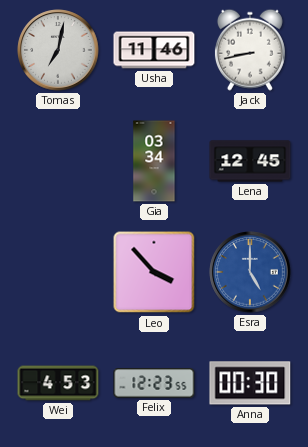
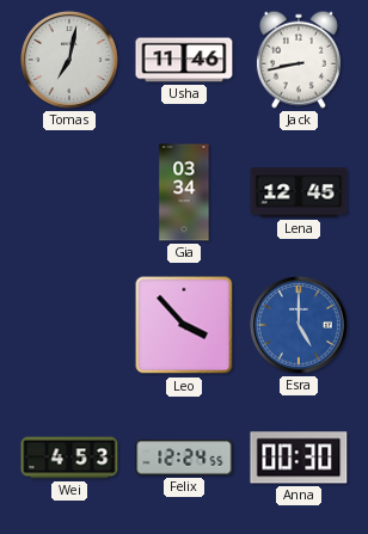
Felix: 12:23 -> 12:24
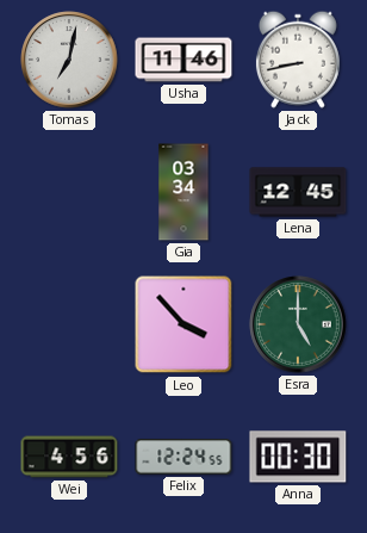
Esra dial: blue -> green
Wei: 4:53 -> 4:56
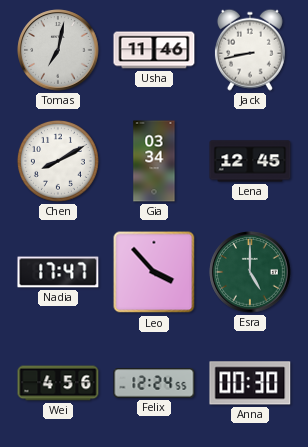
Chen: none -> 8:10
Nadia: none -> 17:47
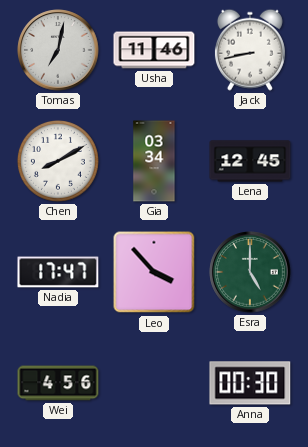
Felix: 12:24 -> none
